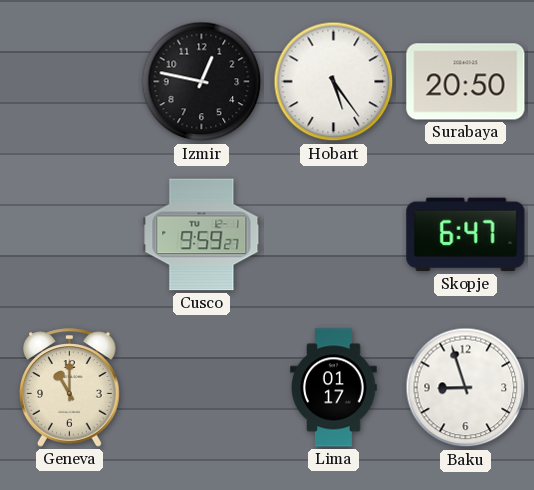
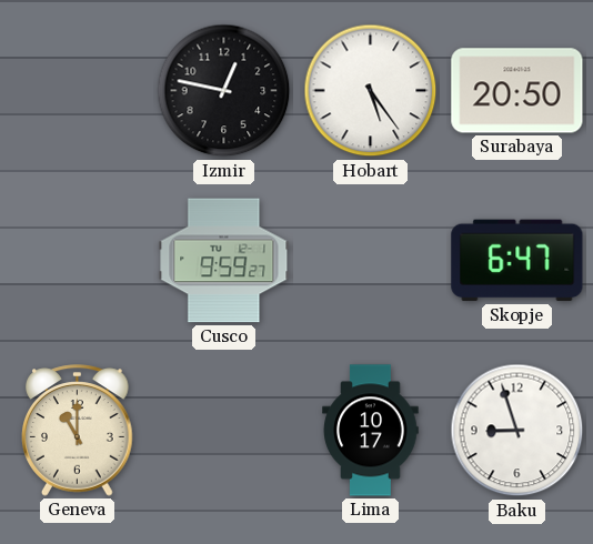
Lima: 01:17 -> 10:17
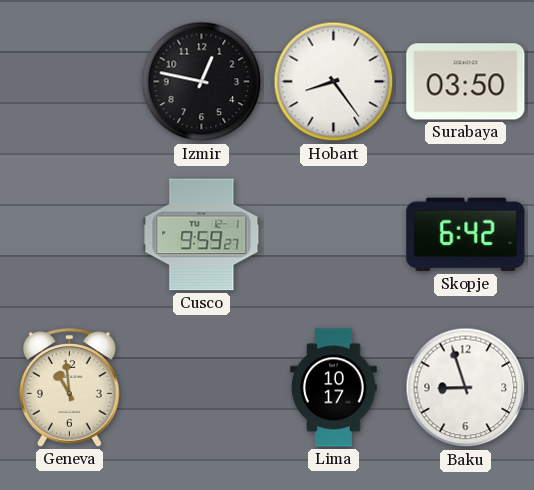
Hobart: 5:24 -> 8:24
Surabaya: 20:50 -> 03:50
Skopje: 6:47 -> 6:42
Geneva: 11:00 -> 10:59
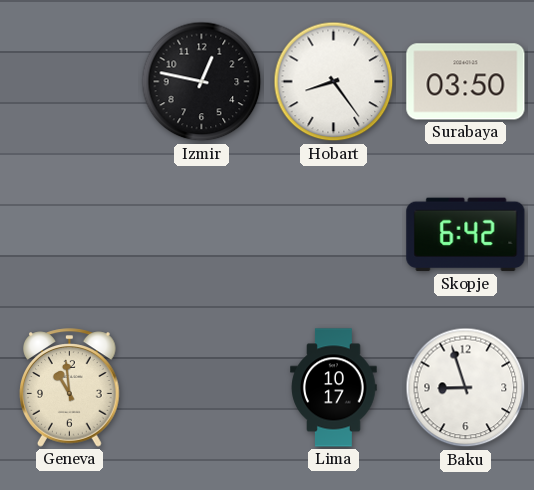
Cusco: 9:59 -> none
